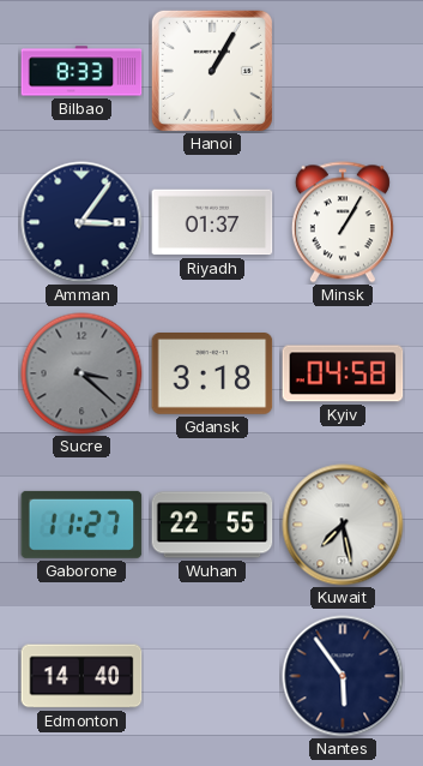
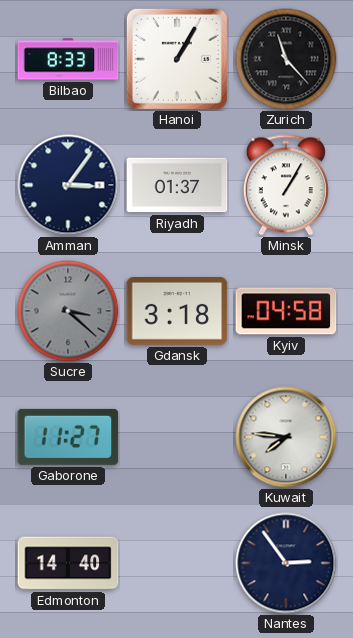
Zurich: none -> 11:23
Wuhan: 22:55 -> none
Kuwait: 7:28 -> 7:46
Nantes: 5:54 -> 2:54
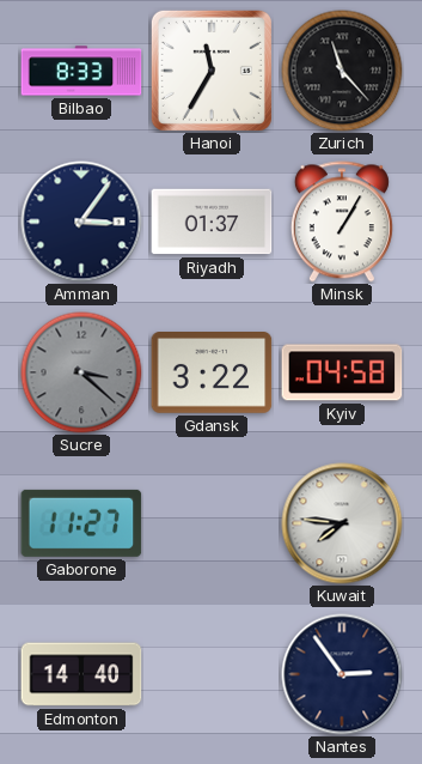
Hanoi: 1:05 -> 11:35
Gdansk: 3:18 -> 3:22
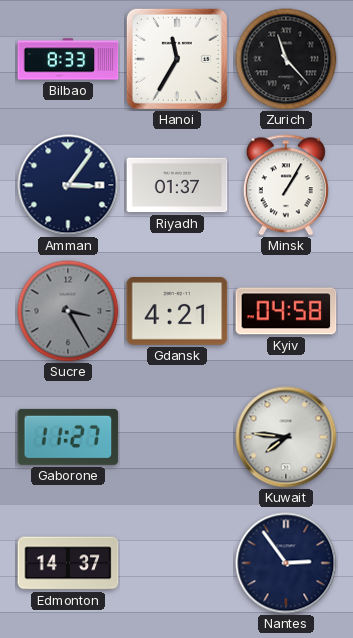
Sucre: 3:22 -> 3:25
Gdansk: 3:22 -> 4:21
Edmonton: 14:40 -> 14:37
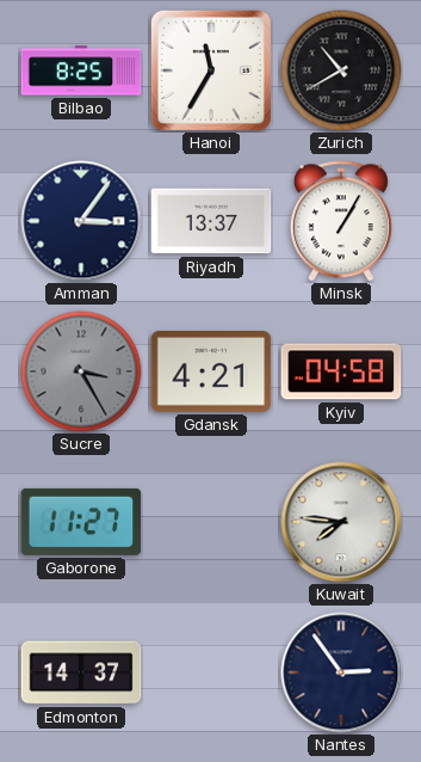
Bilbao: 8:33 -> 8:25
Zurich: 11:23 -> 10:40
Riyadh: 01:37 -> 13:37
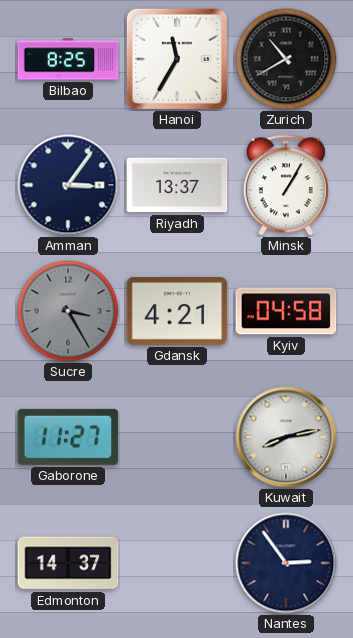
Kuwait: 7:46 -> 8:13
